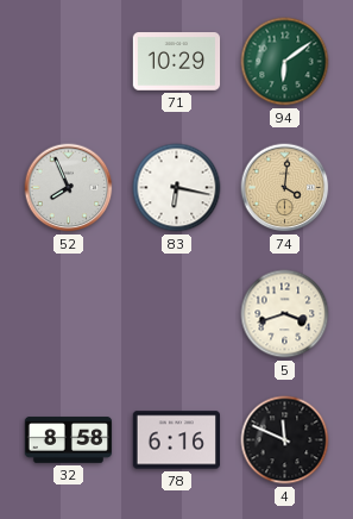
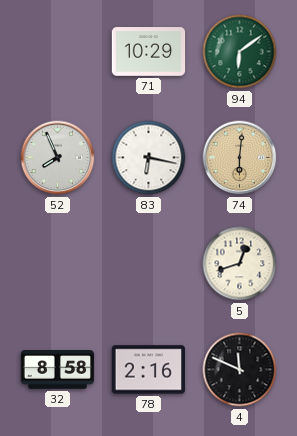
74: 4:01 -> 6:01
5: 3:42 -> 12:42
78: 6:16 -> 2:16
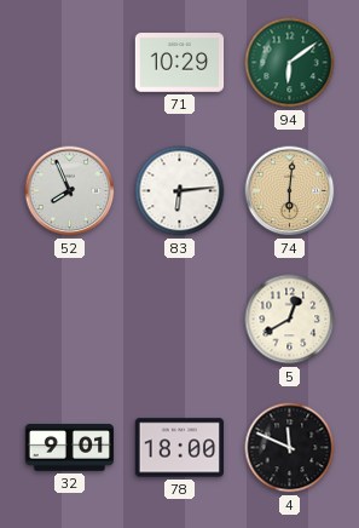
83: 6:17 -> 6:14
5: 12:42 -> 12:40
32: 8:58 -> 9:01
78: 2:16 -> 18:00
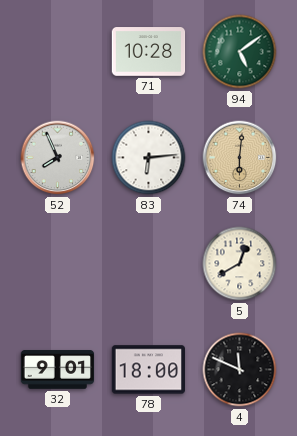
71: 10:29 -> 10:28
94: 6:09 -> 5:09
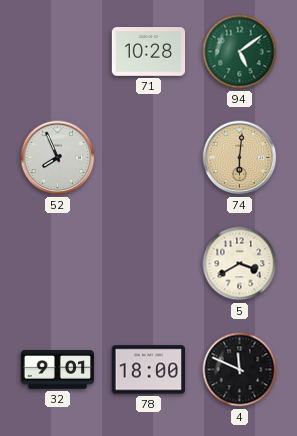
83: 6:14 -> none
5: 12:40 -> 3:40
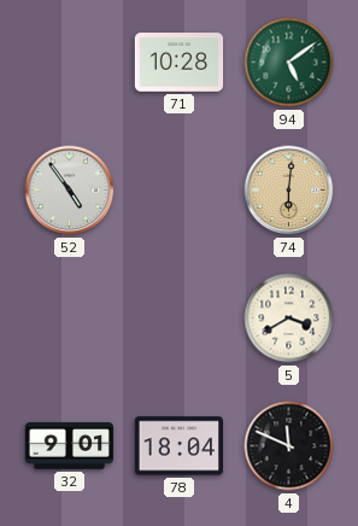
52: 7:56 -> 4:54
78: 18:00 -> 18:04
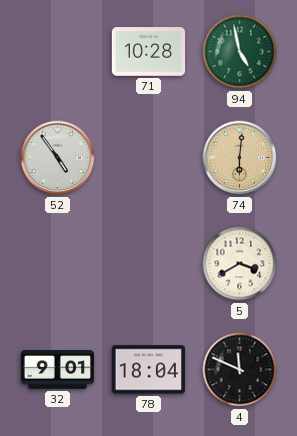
94: 5:09 -> 4:58
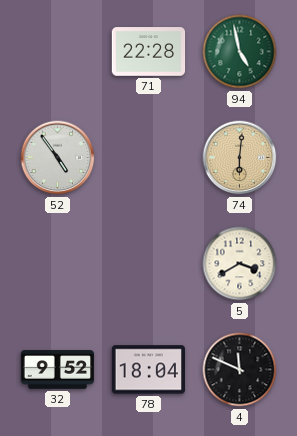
71: 10:28 -> 22:28
32: 9:01 -> 9:52
